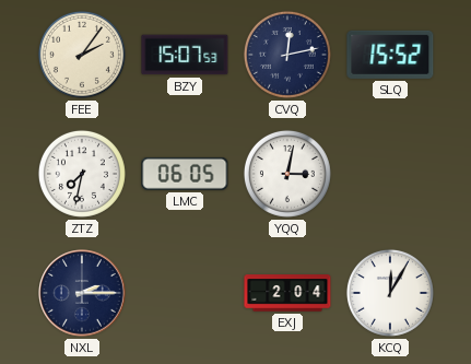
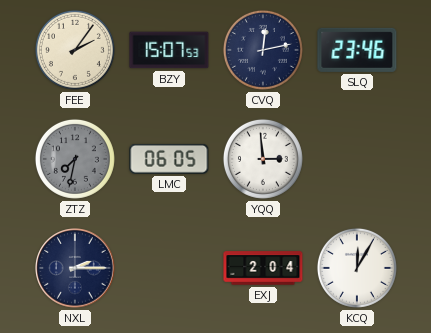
SLQ: 15:52 -> 23:46
ZTZ dial: white -> grey
YQQ: 3:02 -> 2:59
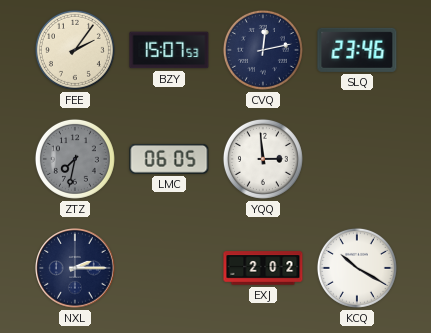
EXJ: 2:04 -> 2:02
KCQ: 12:05 -> 10:20
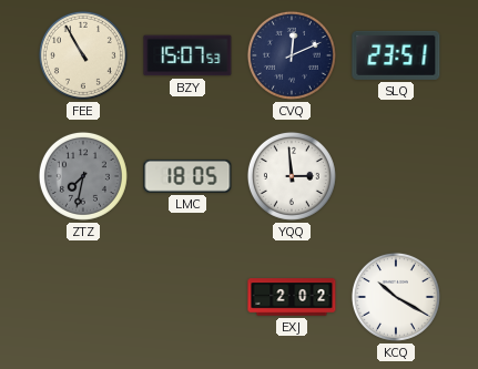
FEE: 2:06 -> 10:55
CVQ: 12:13 -> 12:11
SLQ: 23:46 -> 23:51
LMC: 06:05 -> 18:05
NXL: 2:15 -> none
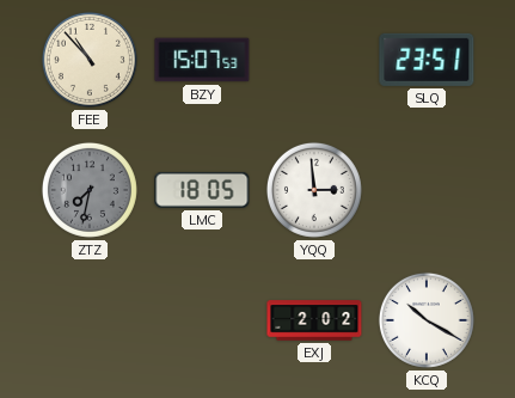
FEE: 10:55 -> 10:53
CVQ: 12:11 -> none
